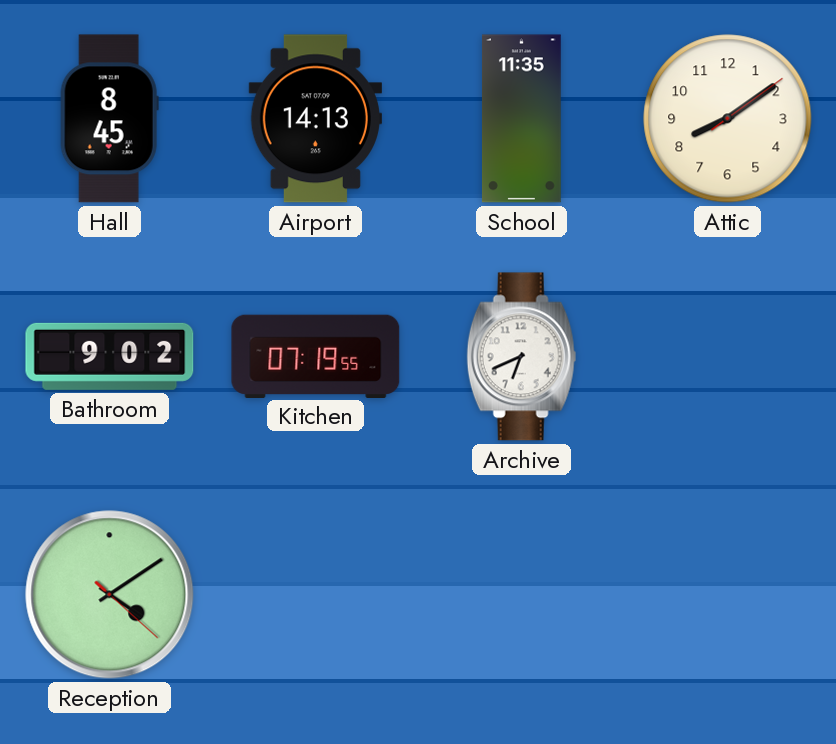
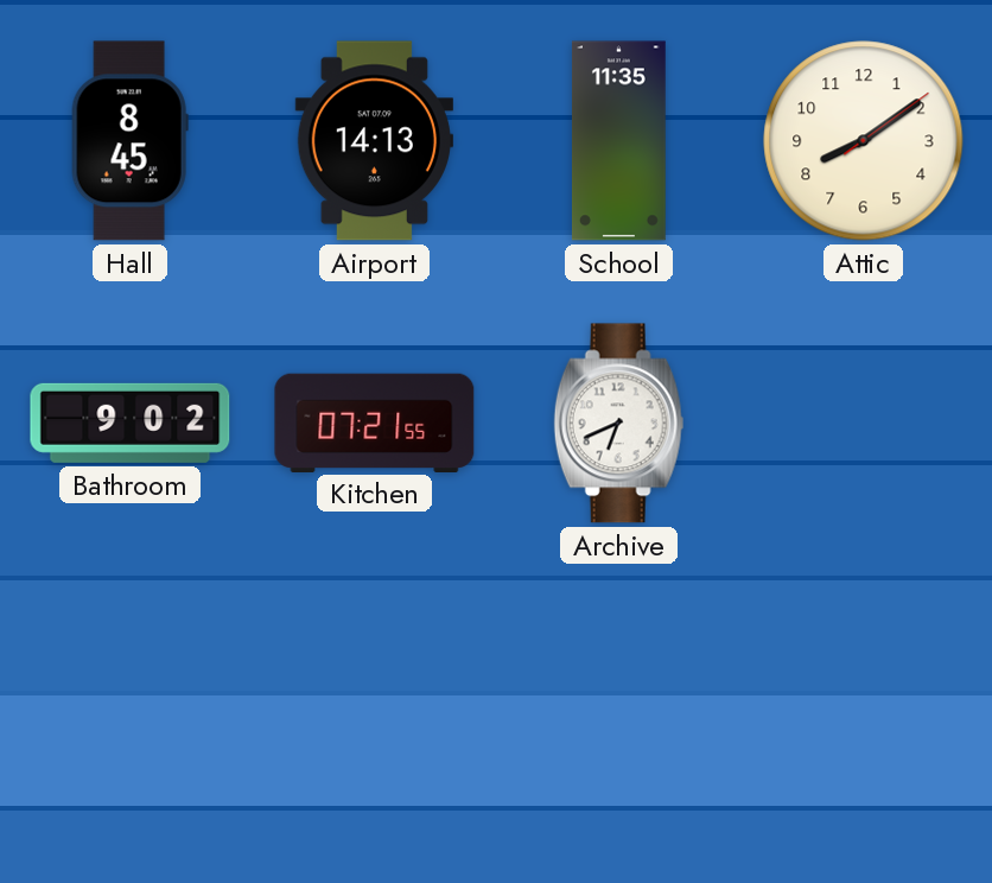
Kitchen: 07:19 -> 07:21
Reception: 4:09 -> none
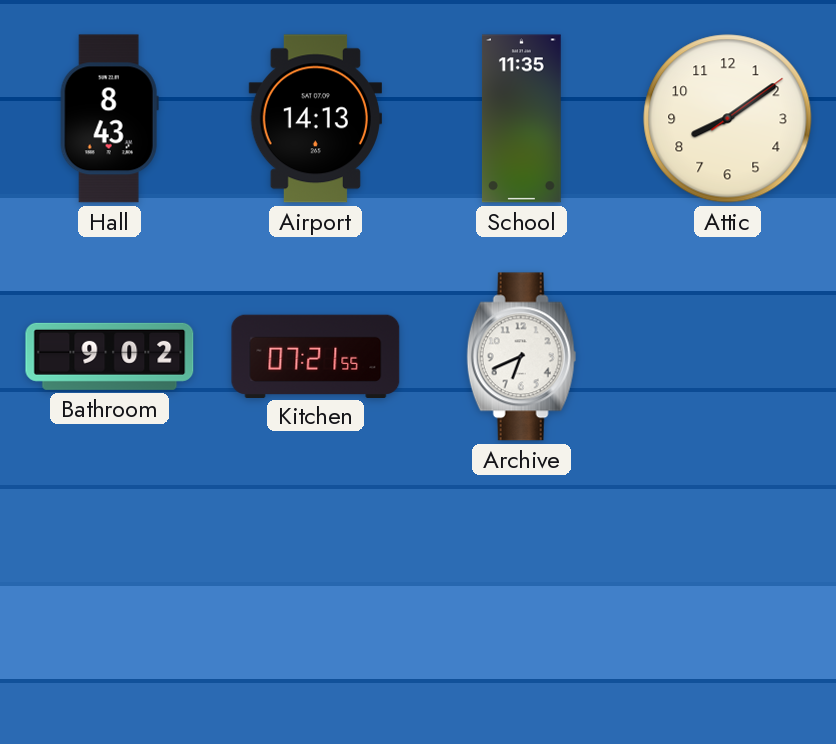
Hall: 8:45 -> 8:43
